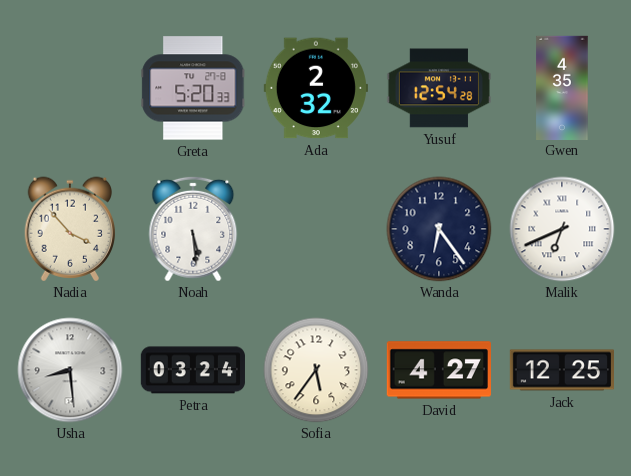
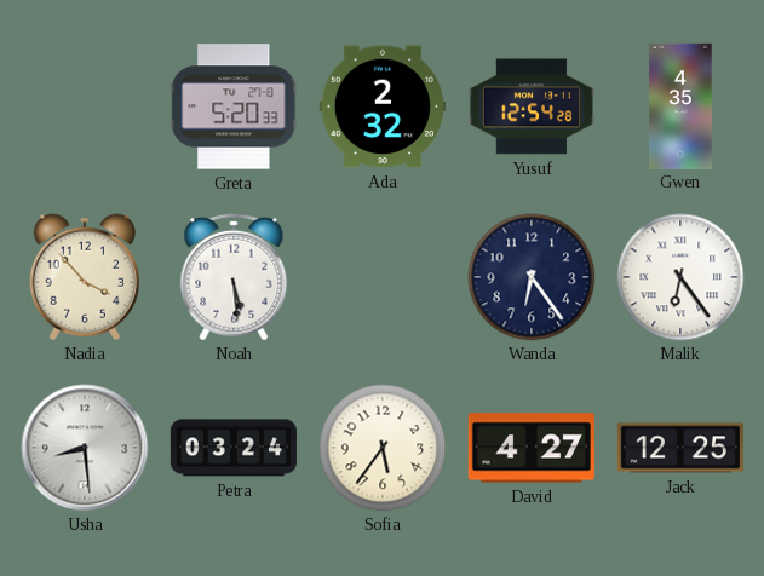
Malik: 6:41 -> 6:24
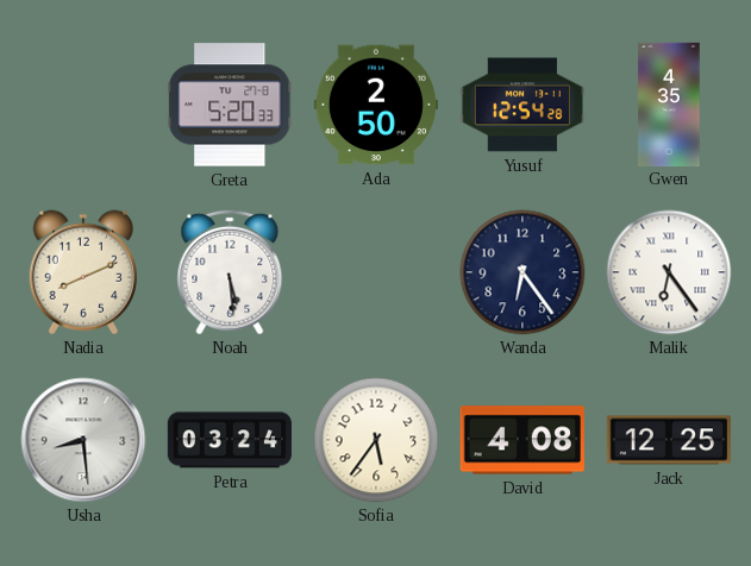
Ada: 2:32 -> 2:50
Nadia: 3:53 -> 8:11
David: 4:27 -> 4:08
